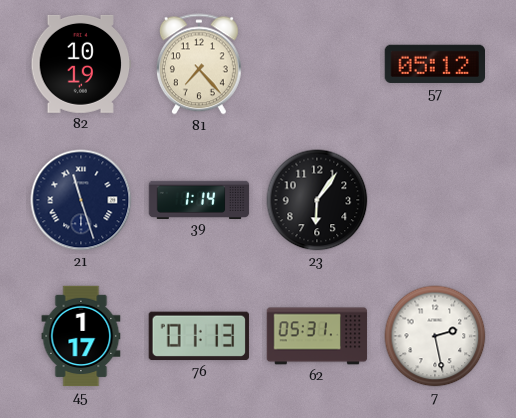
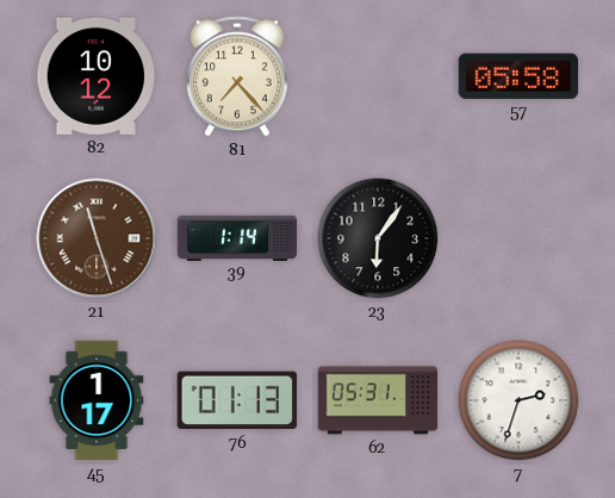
82: 10:19 -> 10:12
57: 05:12 -> 05:58
21 dial: navy -> brown
7: 2:28 -> 2:33
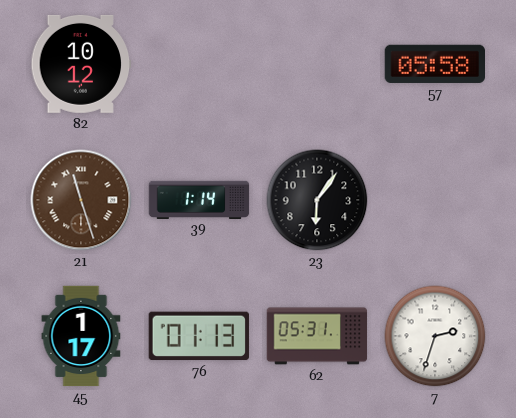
81: 7:23 -> none
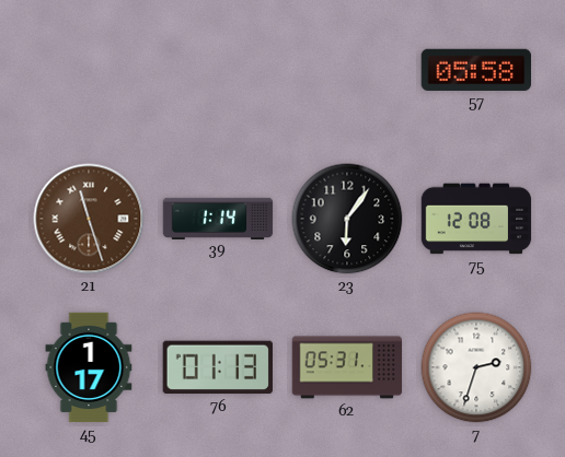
82: 10:12 -> none
75: none -> 12:08
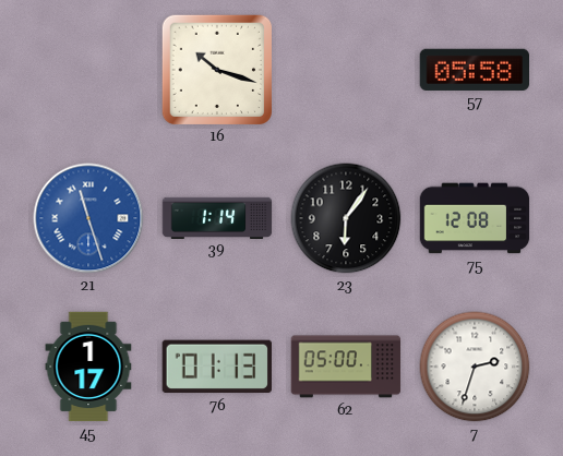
16: none -> 10:18
21 dial: brown -> blue
62: 05:31 -> 05:00
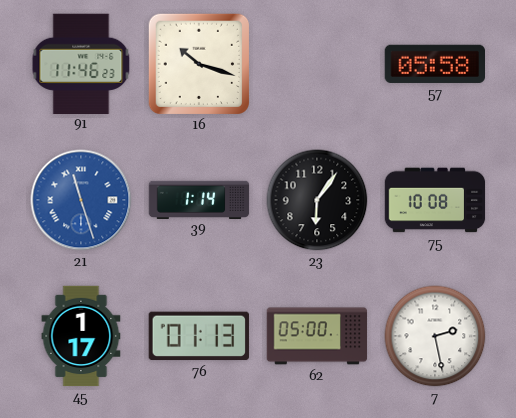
91: none -> 11:46
75: 12:08 -> 10:08
7: 2:33 -> 2:28
